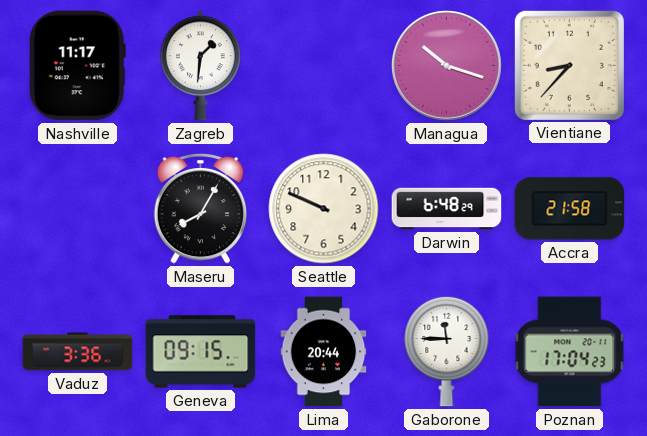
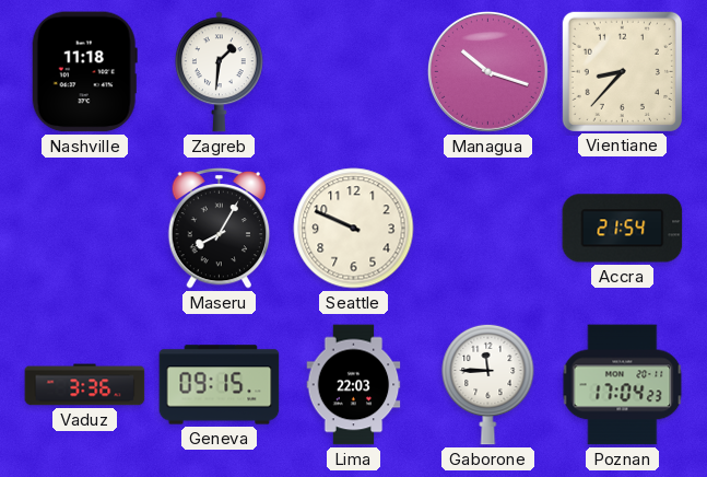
Nashville: 11:17 -> 11:18
Darwin: 6:48 -> none
Accra: 21:58 -> 21:54
Lima: 20:44 -> 22:03
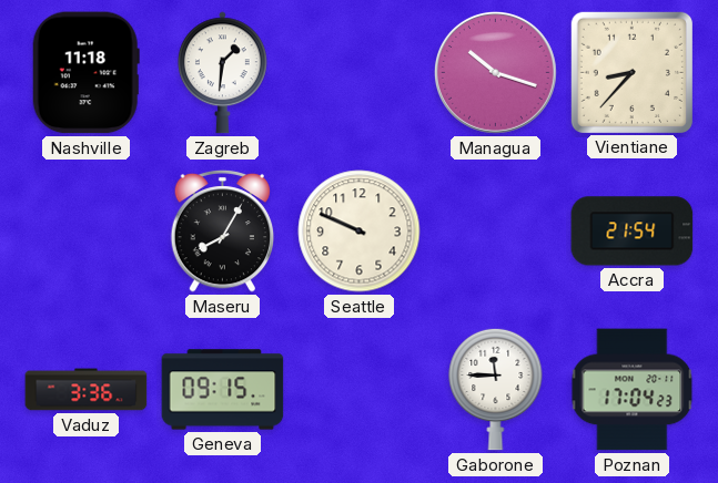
Lima: 22:03 -> none
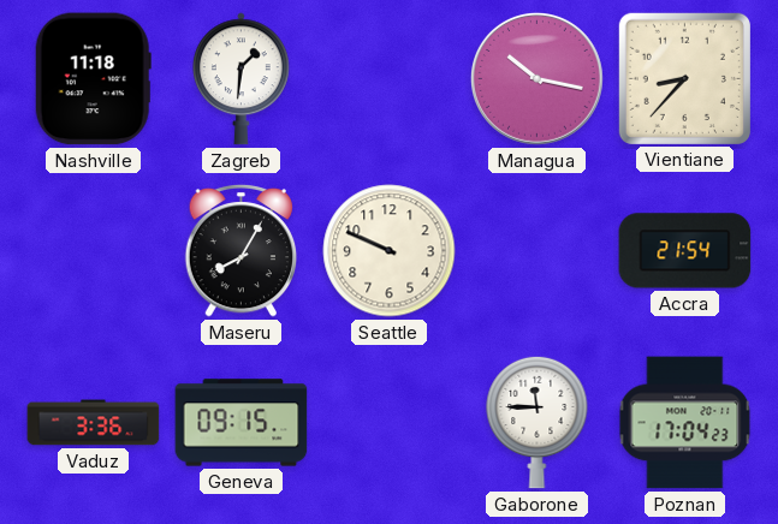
Managua: 10:18 -> 10:17
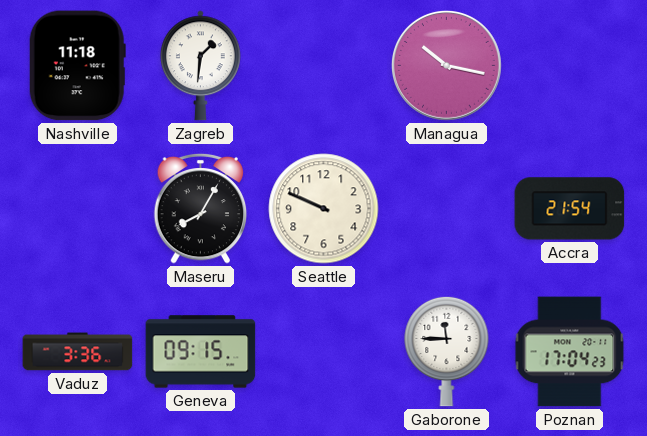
Vientiane: 8:37 -> none
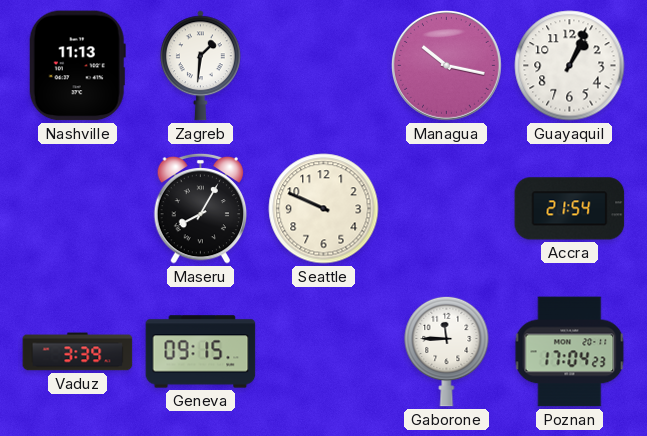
Nashville: 11:18 -> 11:13
Guayaquil: none -> 1:04
Vaduz: 3:36 -> 3:39
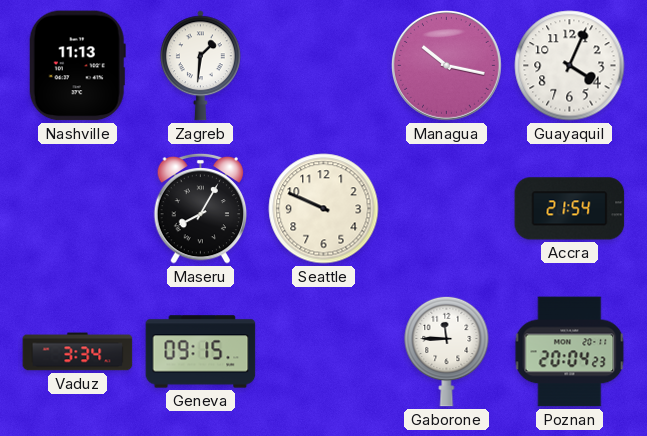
Guayaquil: 1:04 -> 4:04
Vaduz: 3:39 -> 3:34
Poznan: 17:04 -> 20:04
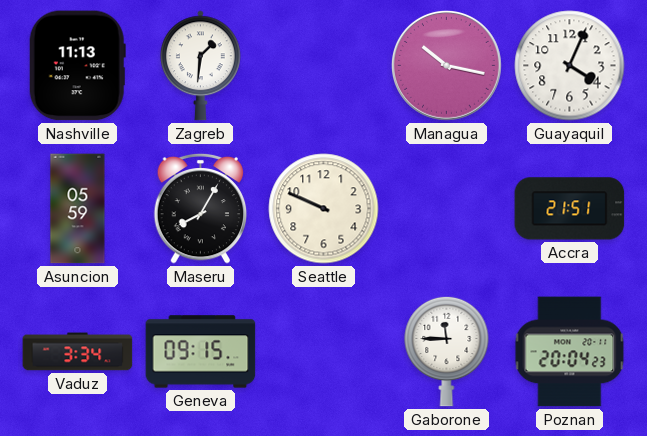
Asuncion: none -> 05:59
Accra: 21:54 -> 21:51
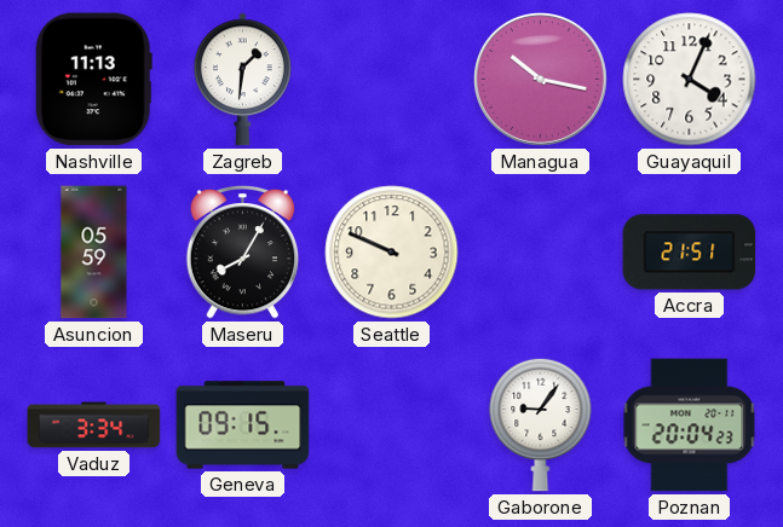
Gaborone: 11:45 -> 9:06
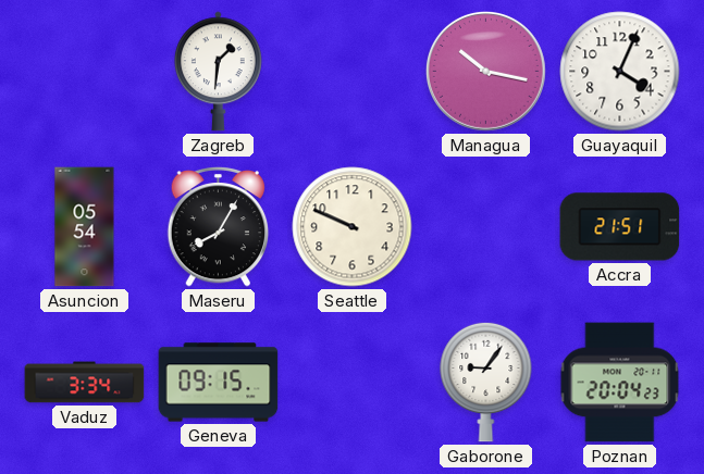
Nashville: 11:13 -> none
Asuncion: 05:59 -> 05:54
